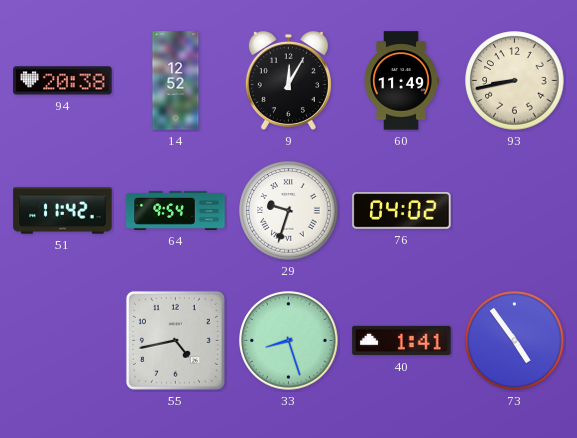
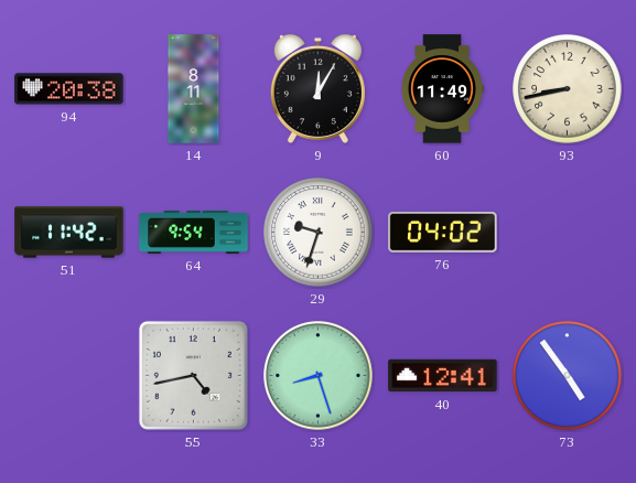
14: 12:52 -> 8:11
40: 1:41 -> 12:41
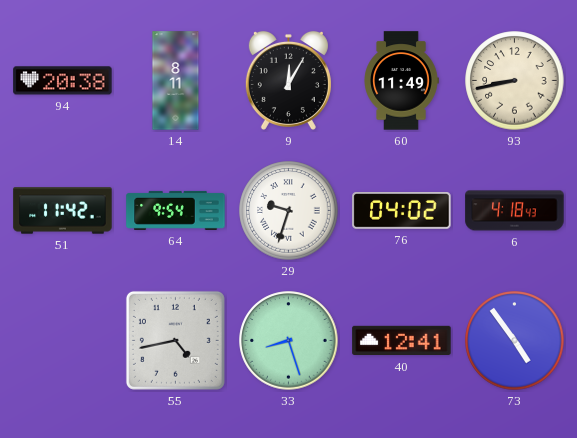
6: none -> 4:18
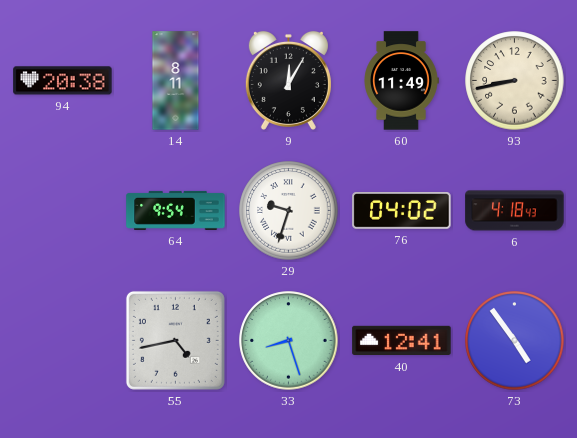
51: 11:42 -> none
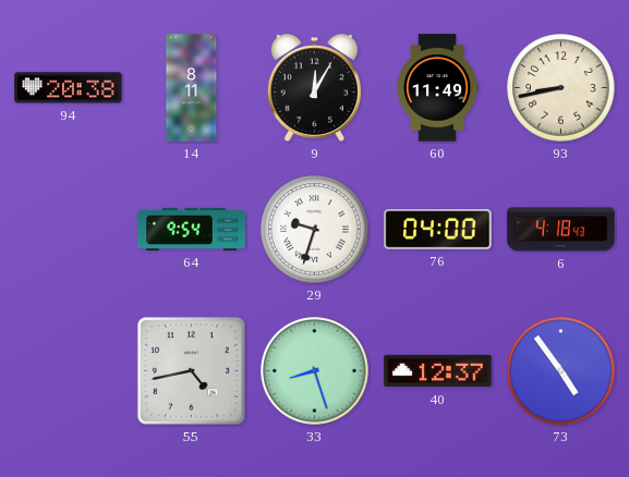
76: 04:02 -> 04:00
40: 12:41 -> 12:37
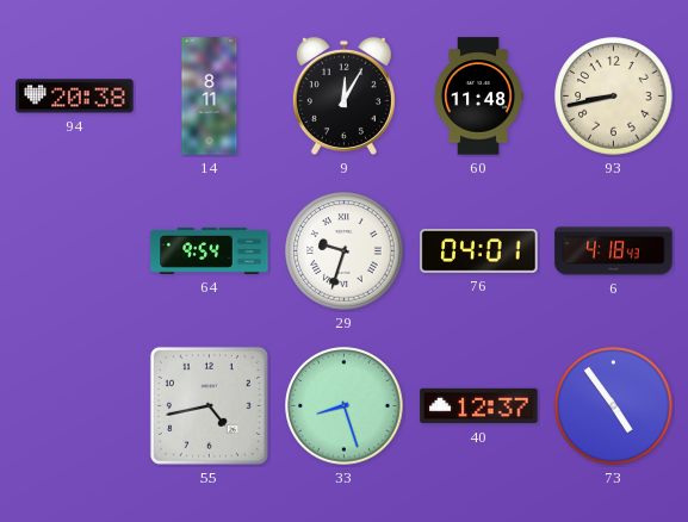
60: 11:49 -> 11:48
76: 04:00 -> 04:01
